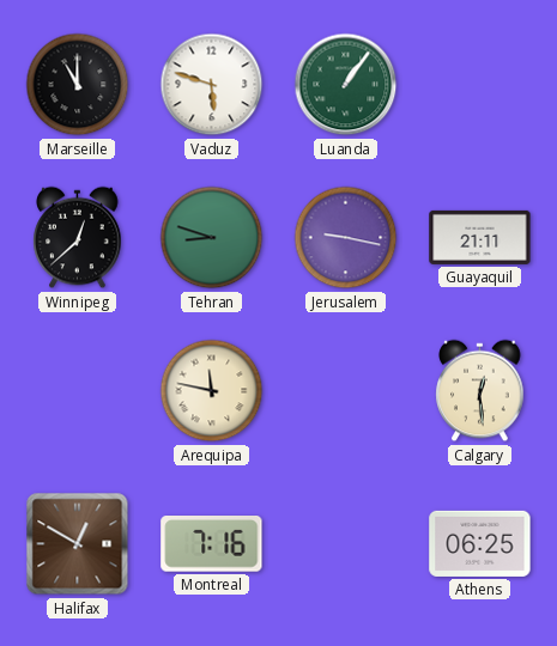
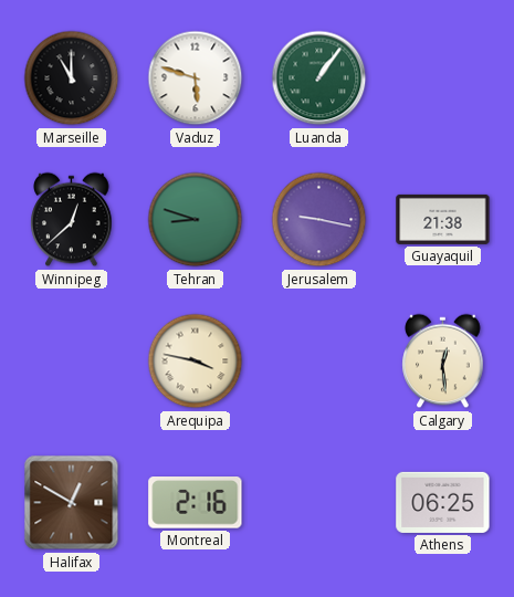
Guayaquil: 21:11 -> 21:38
Arequipa: 11:47 -> 3:47
Montreal: 7:16 -> 2:16
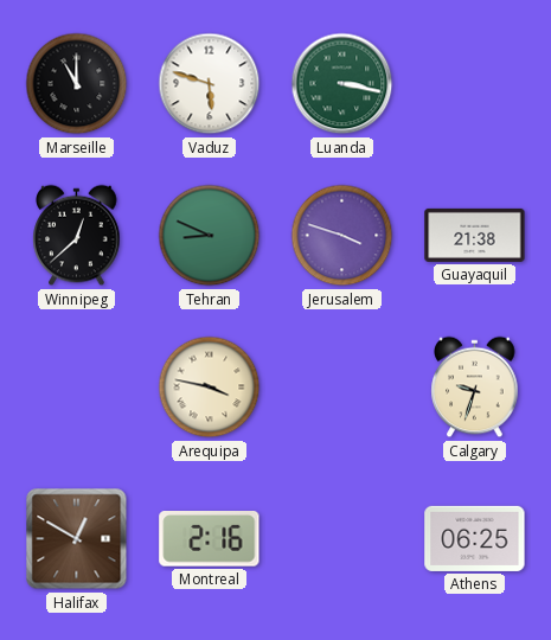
Luanda: 1:06 -> 3:17
Tehran: 8:48 -> 8:49
Jerusalem: 9:17 -> 3:48
Calgary: 12:29 -> 9:33
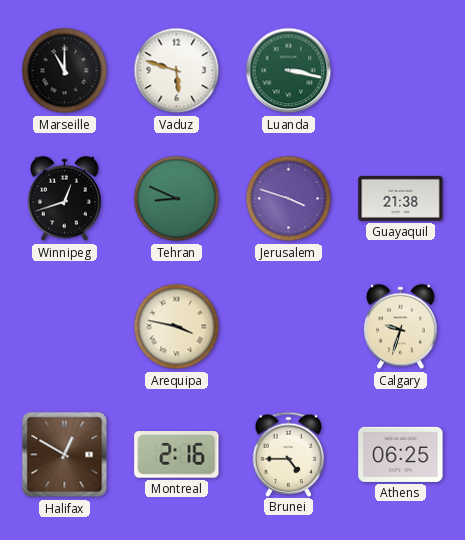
Winnipeg: 12:38 -> 12:42
Brunei: none -> 4:45
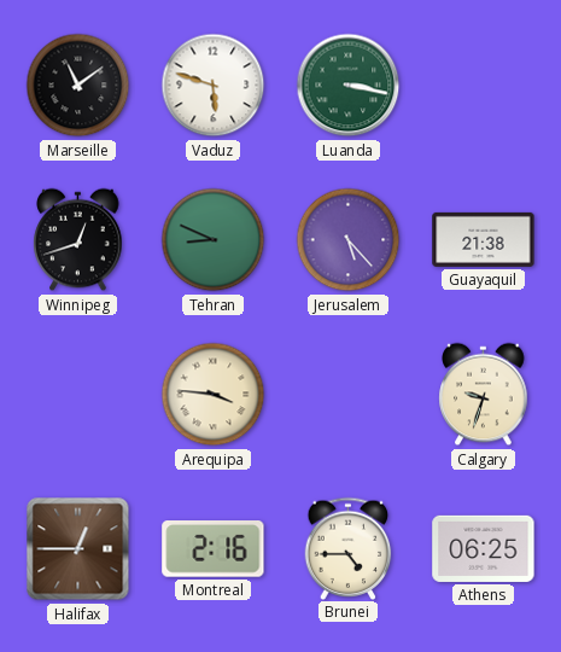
Marseille: 11:00 -> 11:09
Jerusalem: 3:48 -> 5:23
Arequipa: 3:47 -> 3:46
Halifax: 12:50 -> 12:45
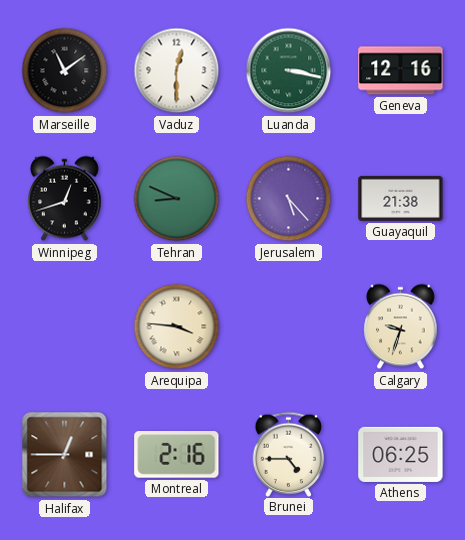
Vaduz: 5:48 -> 12:30
Geneva: none -> 12:16
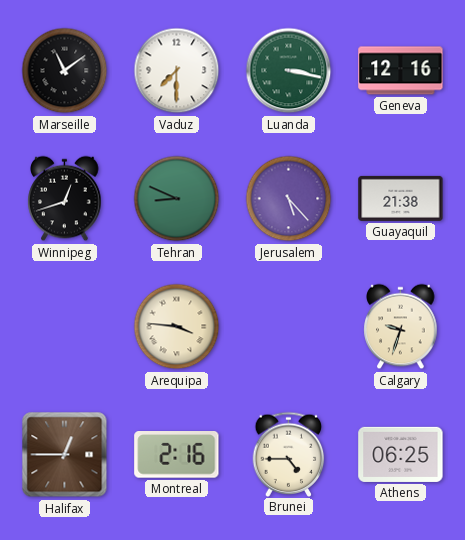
Vaduz: 12:30 -> 7:30
